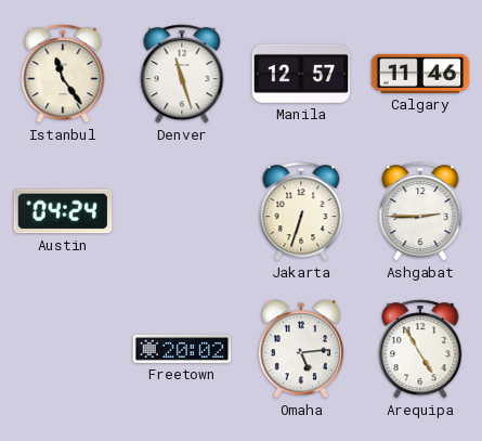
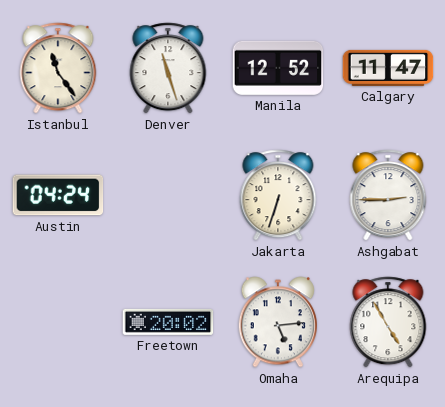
Manila: 12:57 -> 12:52
Calgary: 11:46 -> 11:47
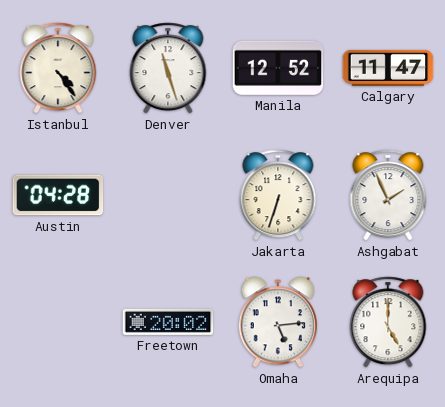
Istanbul: 11:24 -> 4:24
Austin: 04:24 -> 04:28
Ashgabat: 2:45 -> 1:56
Arequipa: 4:55 -> 5:00
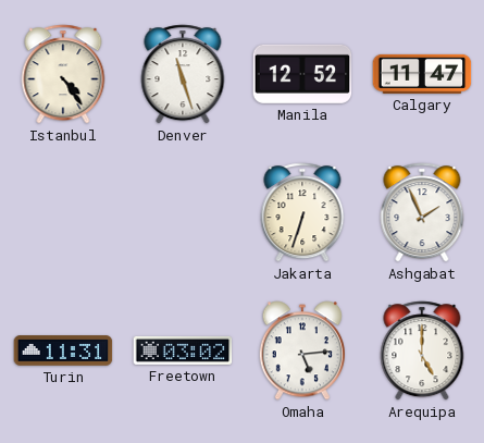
Austin: 04:28 -> none
Turin: none -> 11:31
Freetown: 20:02 -> 03:02
